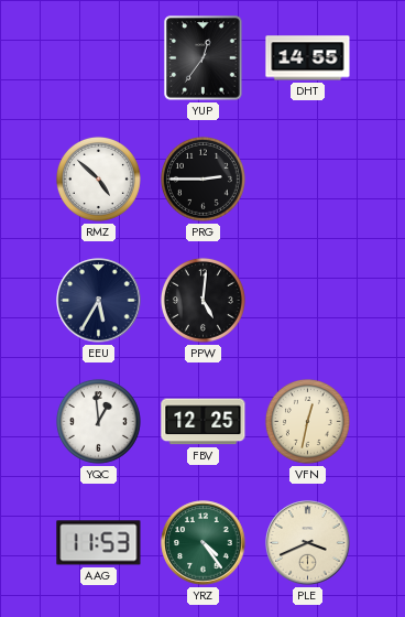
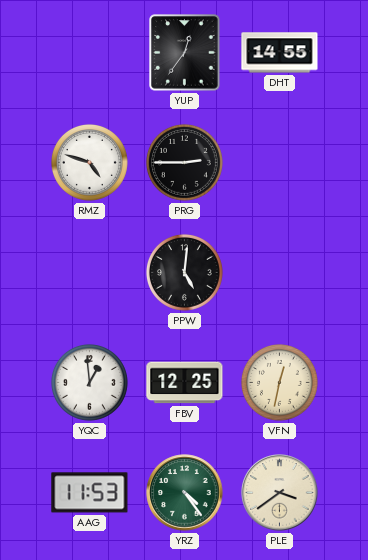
RMZ: 4:52 -> 4:48
EEU: 5:35 -> none
PLE: 3:41 -> 3:39
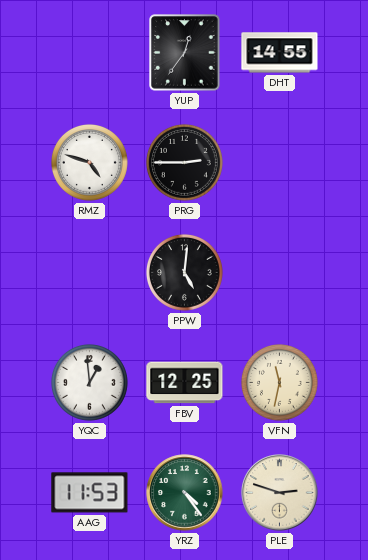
VFN: 12:32 -> 11:32
PLE: 3:39 -> 2:48
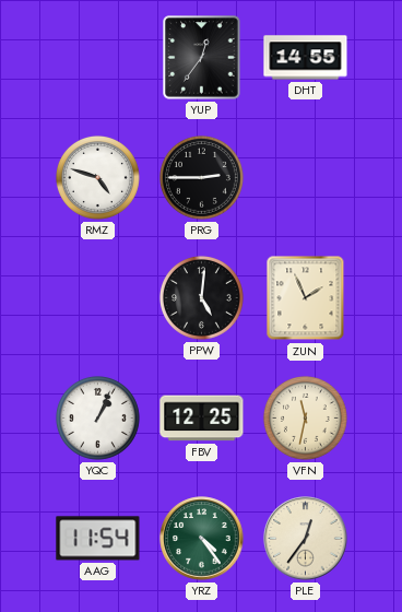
ZUN: none -> 1:56
YQC: 12:59 -> 1:04
AAG: 11:53 -> 11:54
PLE: 2:48 -> 12:36
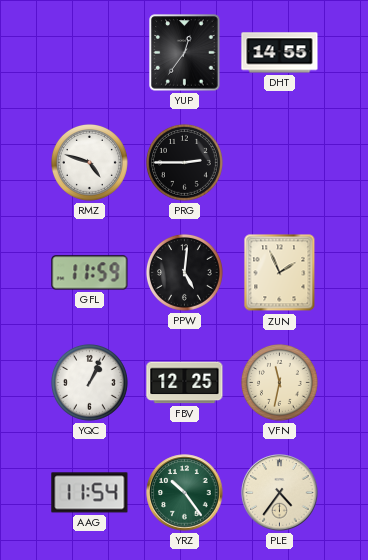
GFL: none -> 11:59
YRZ: 4:24 -> 10:24
PLE: 12:36 -> 4:36
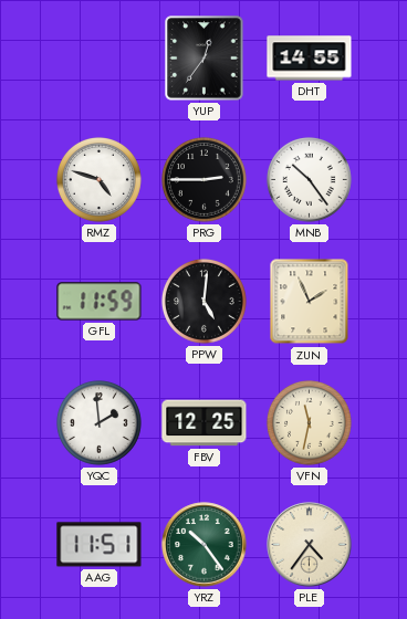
MNB: none -> 10:24
YQC: 1:04 -> 1:59
AAG: 11:54 -> 11:51
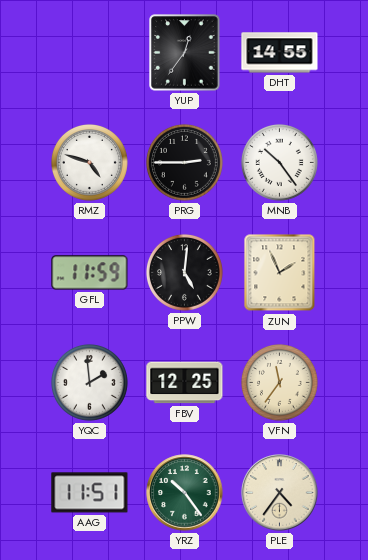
VFN: 11:32 -> 11:36
